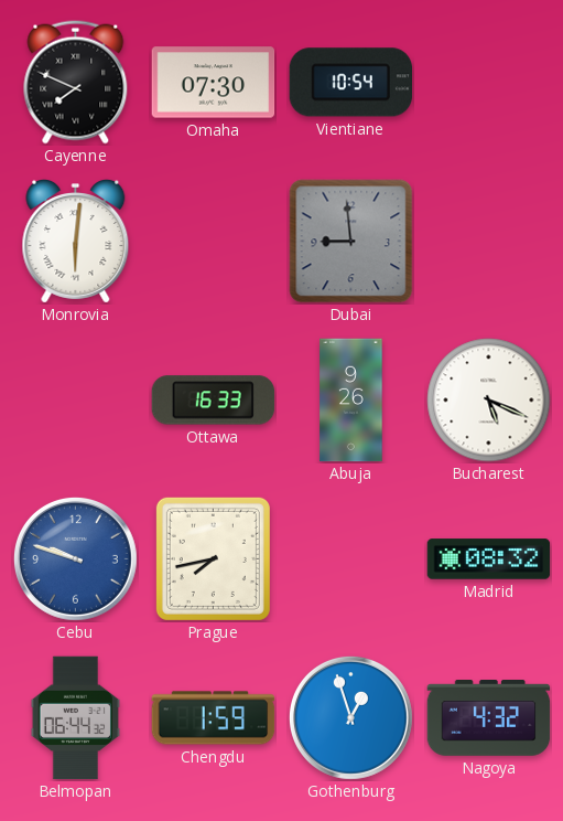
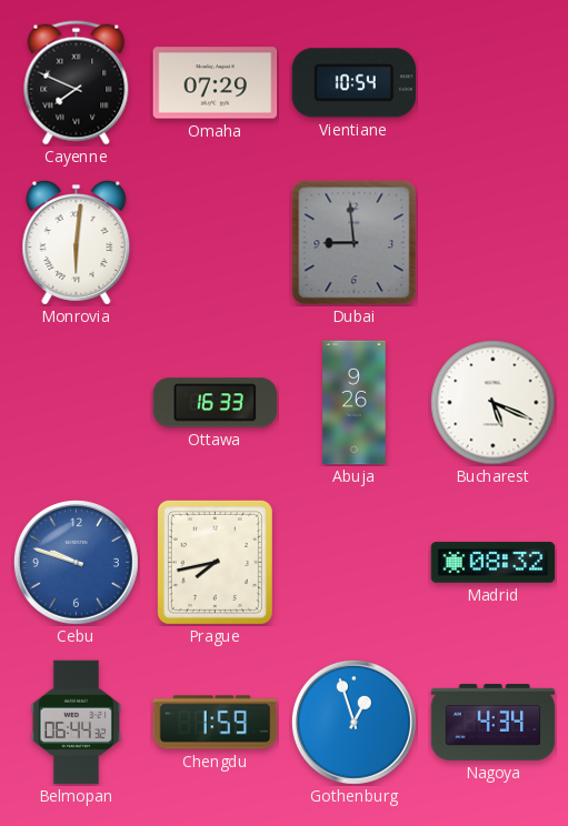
Omaha: 07:30 -> 07:29
Nagoya: 4:32 -> 4:34
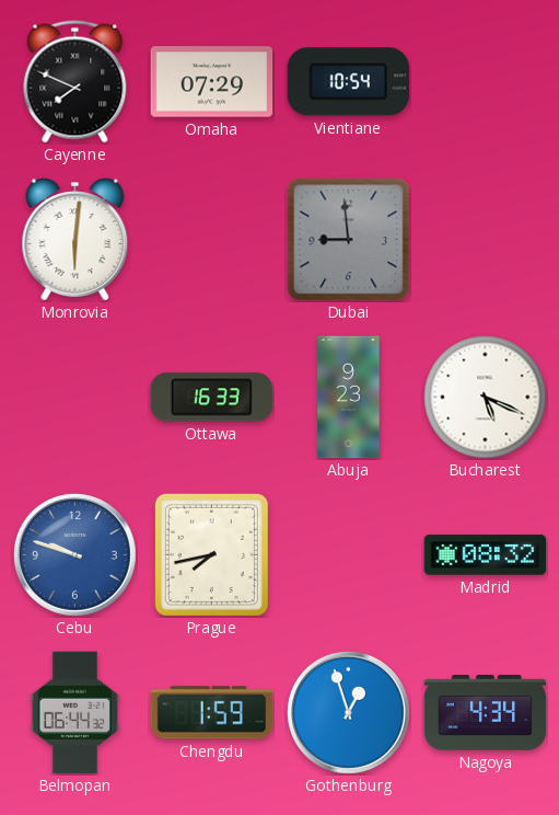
Abuja: 9:26 -> 9:23
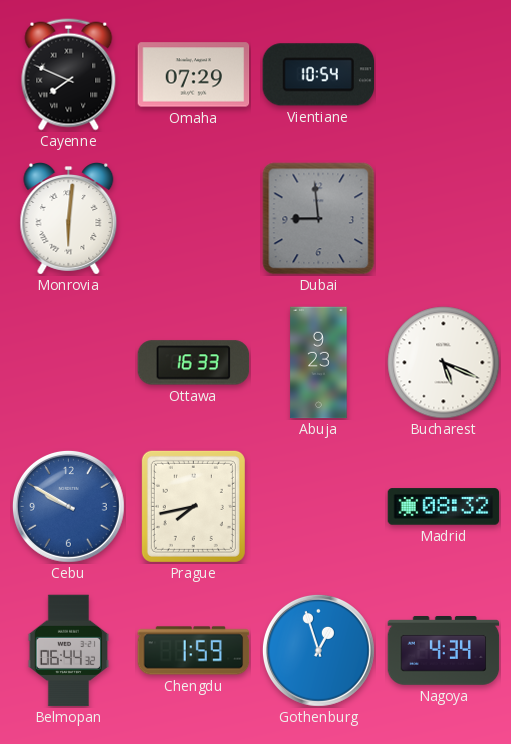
Cebu: 9:48 -> 9:50
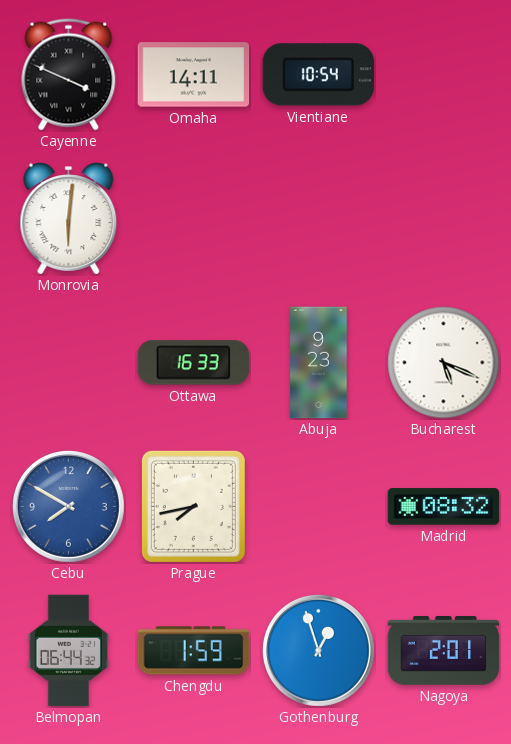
Cayenne: 7:49 -> 3:49
Omaha: 07:29 -> 14:11
Dubai: 8:59 -> none
Cebu: 9:50 -> 7:50
Nagoya: 4:34 -> 2:01
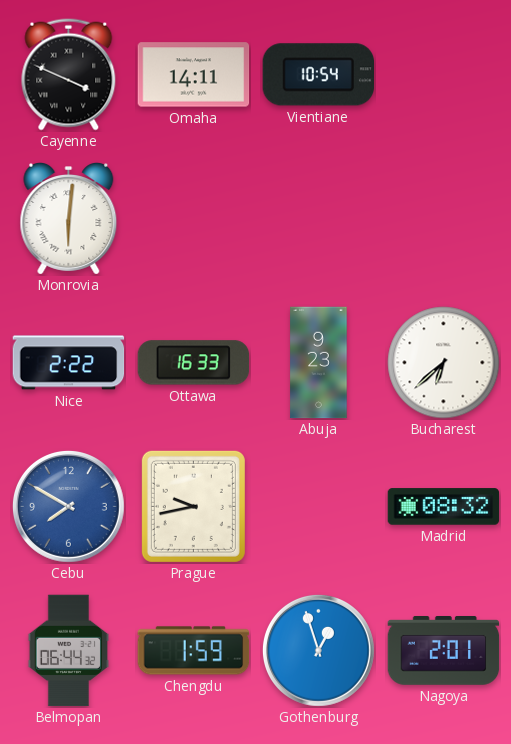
Nice: none -> 2:22
Bucharest: 5:19 -> 6:38
Prague: 7:43 -> 9:43
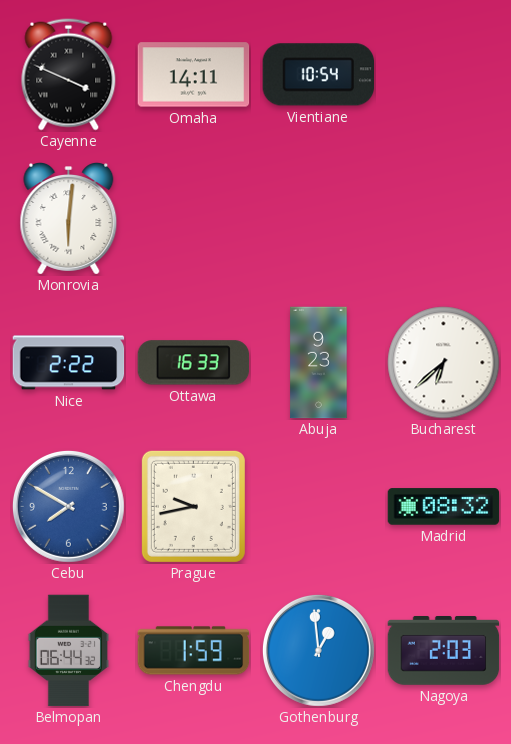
Gothenburg: 12:57 -> 12:59
Nagoya: 2:01 -> 2:03
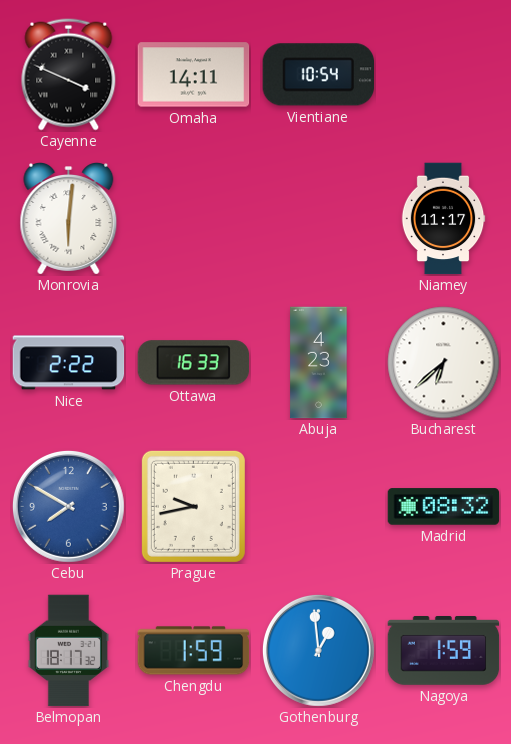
Niamey: none -> 11:17
Abuja: 9:23 -> 4:23
Belmopan: 06:44 -> 18:17
Nagoya: 2:03 -> 1:59
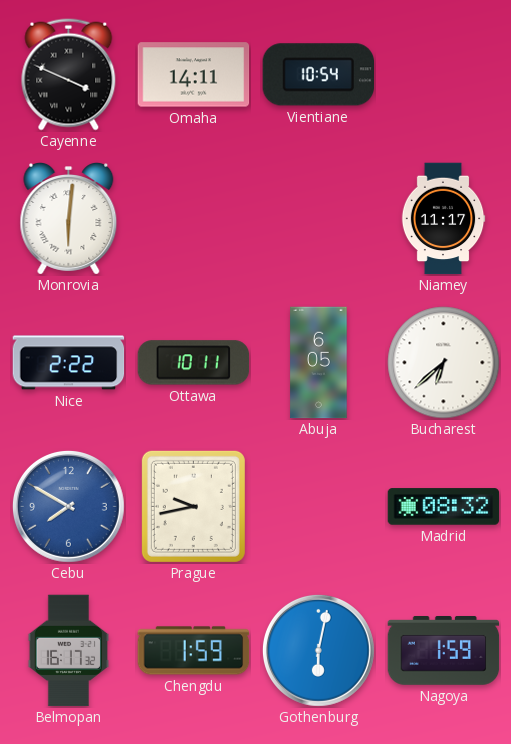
Ottawa: 16:33 -> 10:11
Abuja: 4:23 -> 6:05
Belmopan: 18:17 -> 16:17
Gothenburg: 12:59 -> 6:02
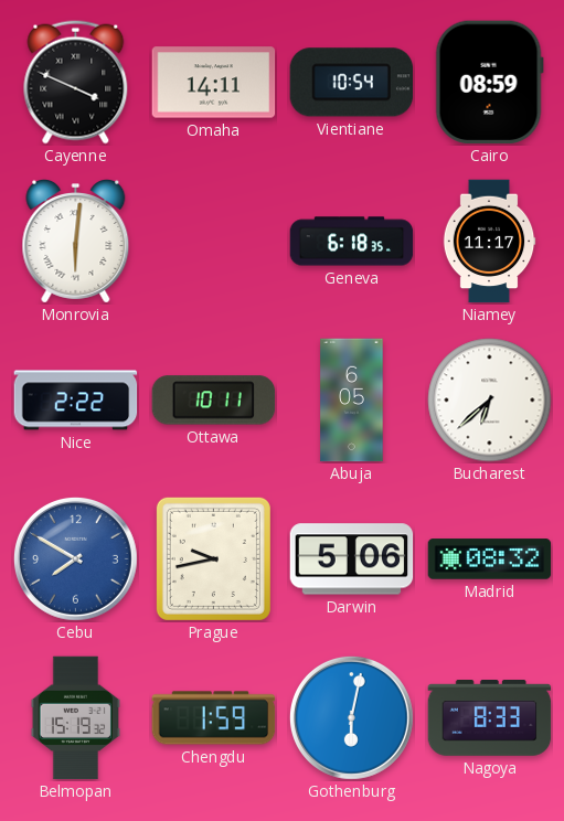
Cairo: none -> 08:59
Geneva: none -> 6:18
Darwin: none -> 5:06
Belmopan: 16:17 -> 15:19
Nagoya: 1:59 -> 8:33
